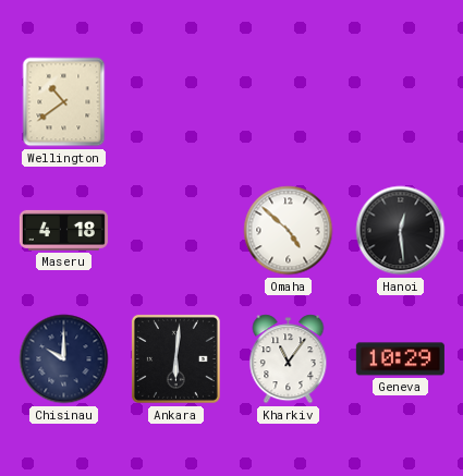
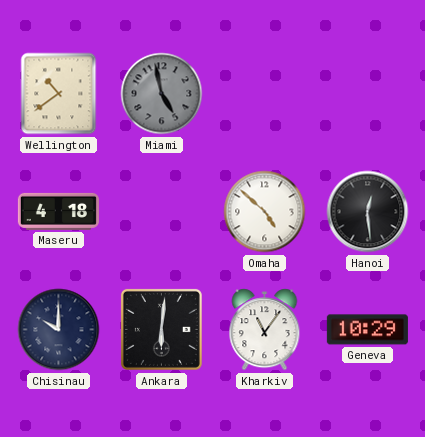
Miami: none -> 4:58
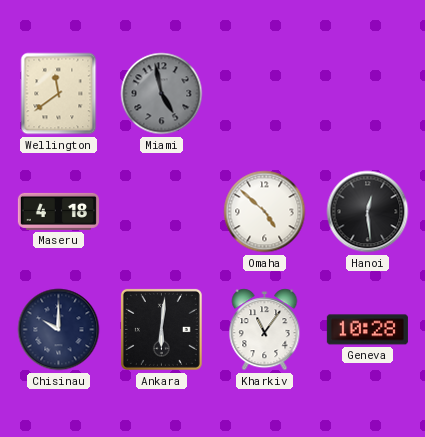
Wellington: 10:39 -> 11:39
Geneva: 10:29 -> 10:28
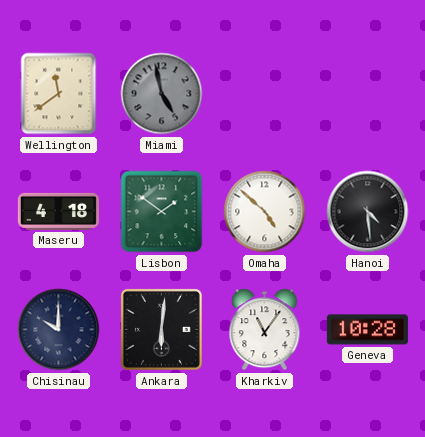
Lisbon: none -> 1:51
Hanoi: 12:29 -> 4:29
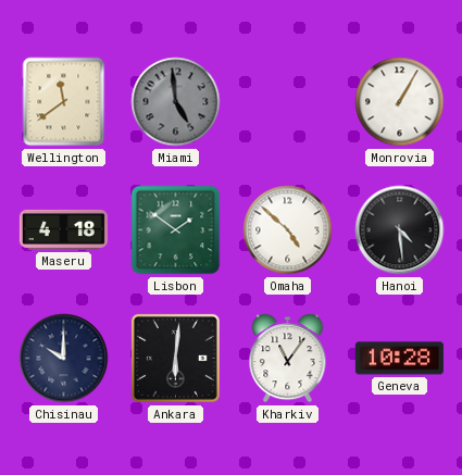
Miami: 4:58 -> 4:59
Monrovia: none -> 1:05
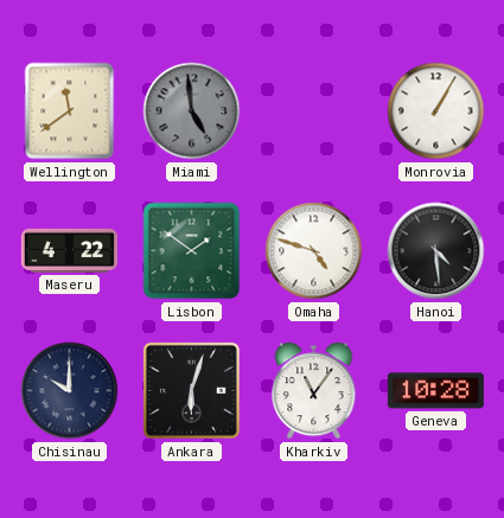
Maseru: 4:18 -> 4:22
Omaha: 4:52 -> 4:48
Ankara: 6:01 -> 6:03
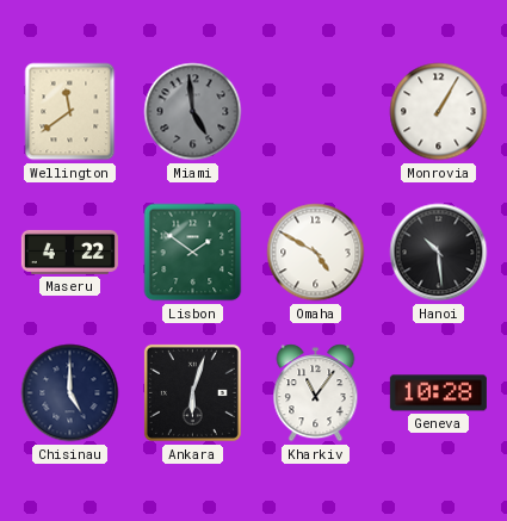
Omaha: 4:48 -> 4:50
Hanoi: 4:29 -> 10:29
Chisinau: 10:00 -> 5:00
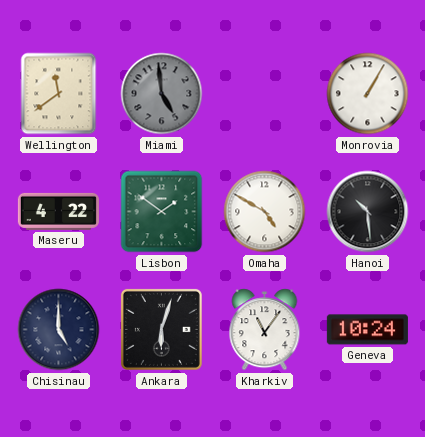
Geneva: 10:28 -> 10:24
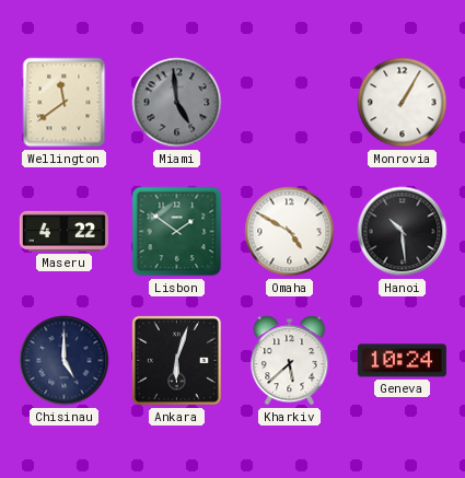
Kharkiv: 11:06 -> 5:38
